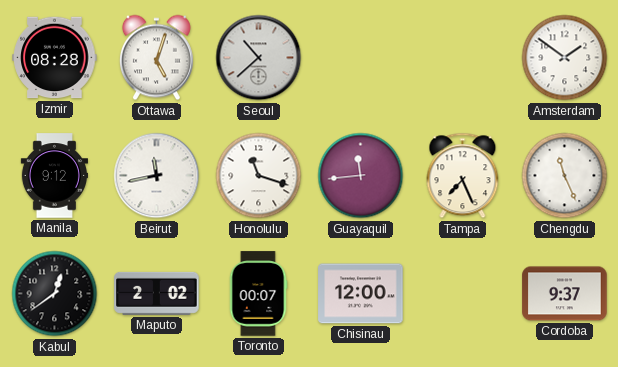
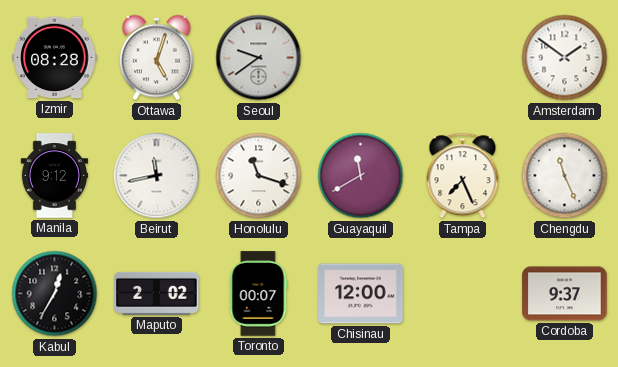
Seoul: 10:38 -> 9:39
Guayaquil: 11:44 -> 11:40
Kabul: 12:39 -> 12:35
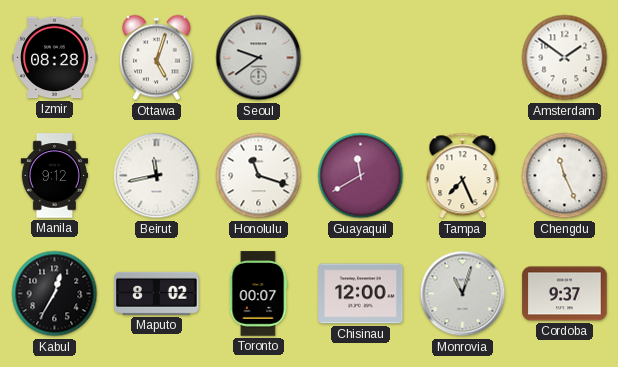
Maputo: 2:02 -> 8:02
Monrovia: none -> 11:03
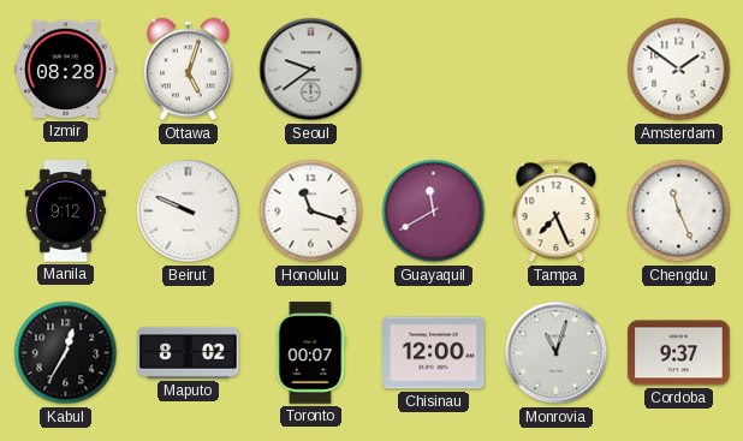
Beirut: 11:43 -> 9:49
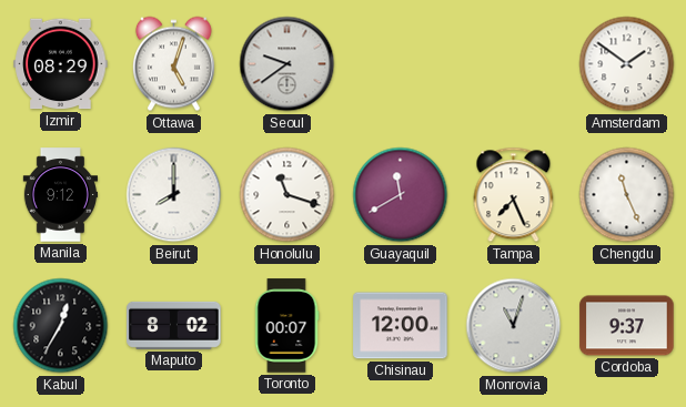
Izmir: 08:28 -> 08:29
Beirut: 9:49 -> 8:00
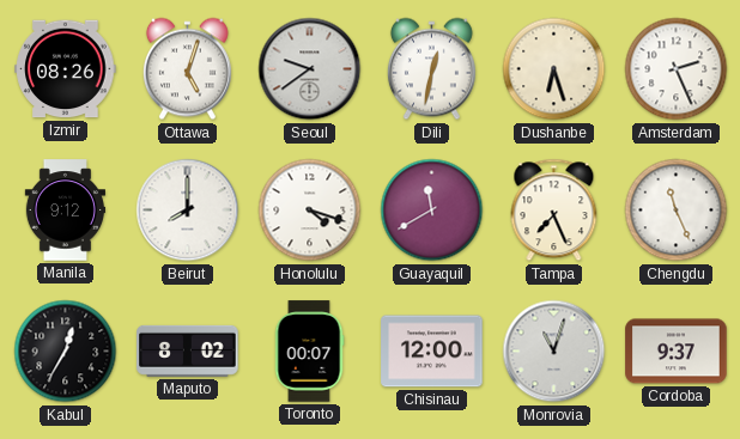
Izmir: 08:29 -> 08:26
Dili: none -> 12:32
Dushanbe: none -> 6:27
Amsterdam: 1:51 -> 2:26
Honolulu: 11:18 -> 4:18
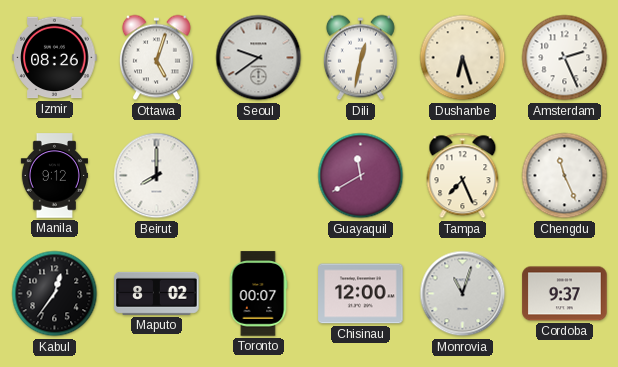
Honolulu: 4:18 -> none
Kabul: 12:35 -> 12:36
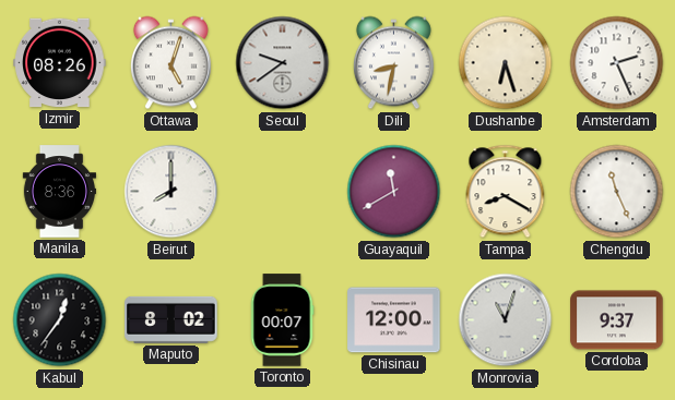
Dili: 12:32 -> 8:32
Manila: 9:12 -> 8:36
Tampa: 7:26 -> 8:20
